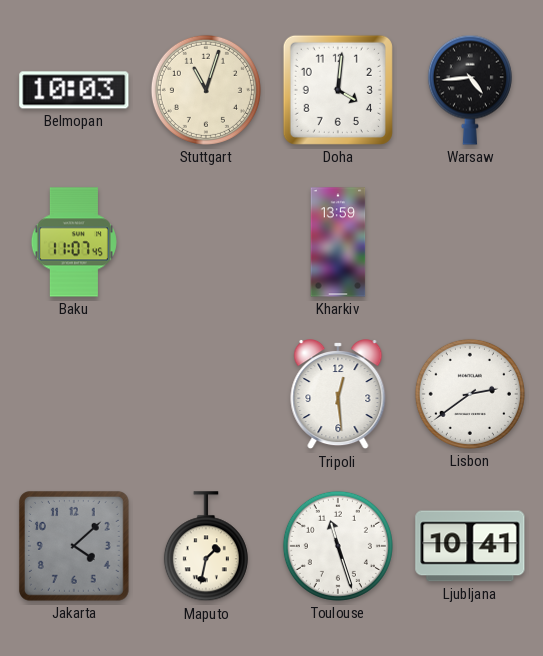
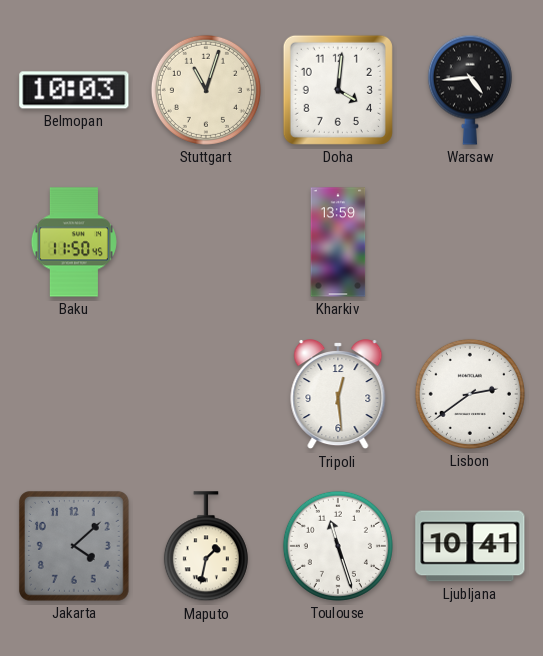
Baku: 11:07 -> 11:50
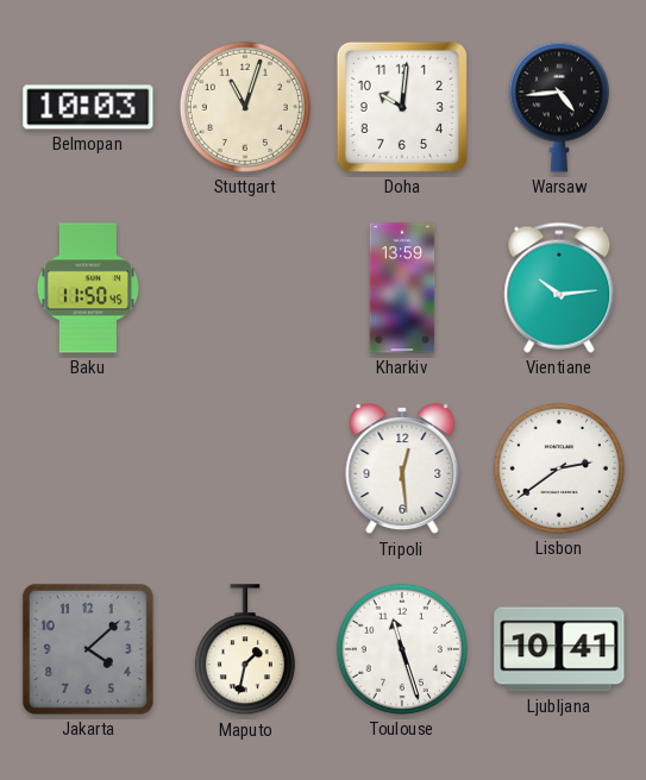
Doha: 4:01 -> 10:01
Vientiane: none -> 10:14
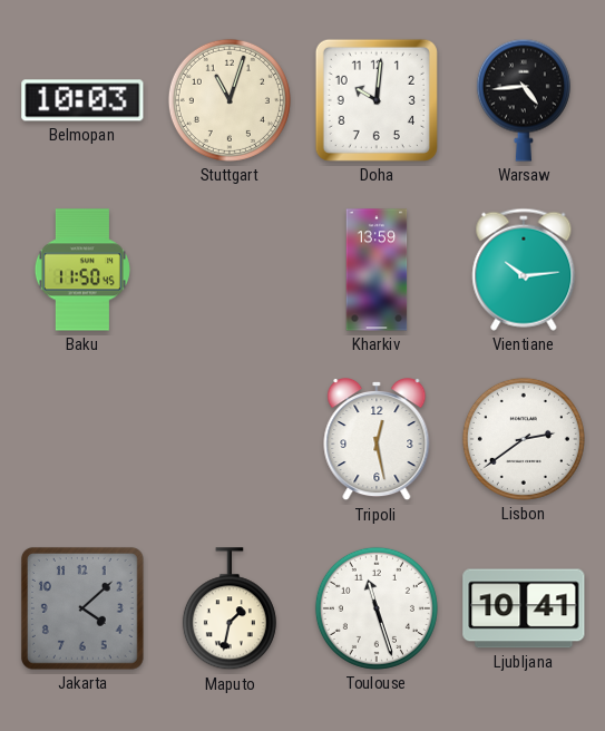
Tripoli: 12:29 -> 12:28
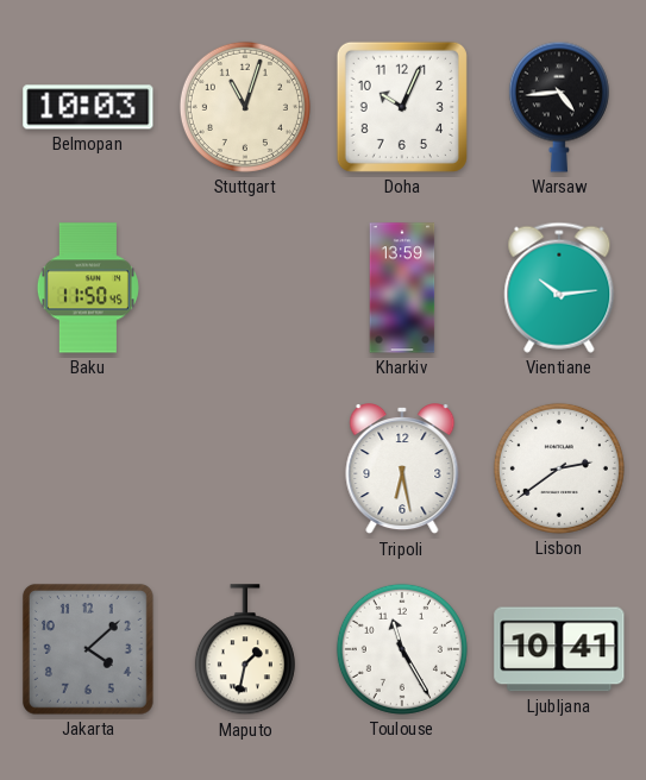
Doha: 10:01 -> 10:04
Tripoli: 12:28 -> 6:28
Toulouse: 11:27 -> 11:25
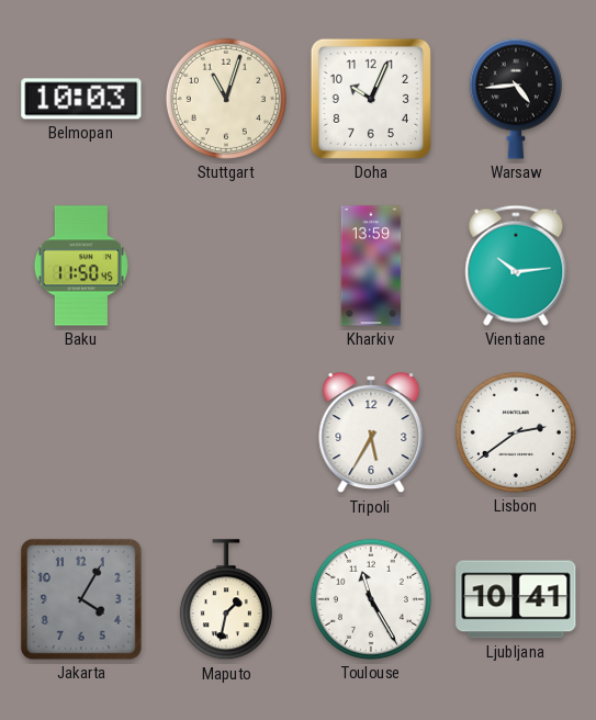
Tripoli: 6:28 -> 5:35
Jakarta: 4:08 -> 4:05
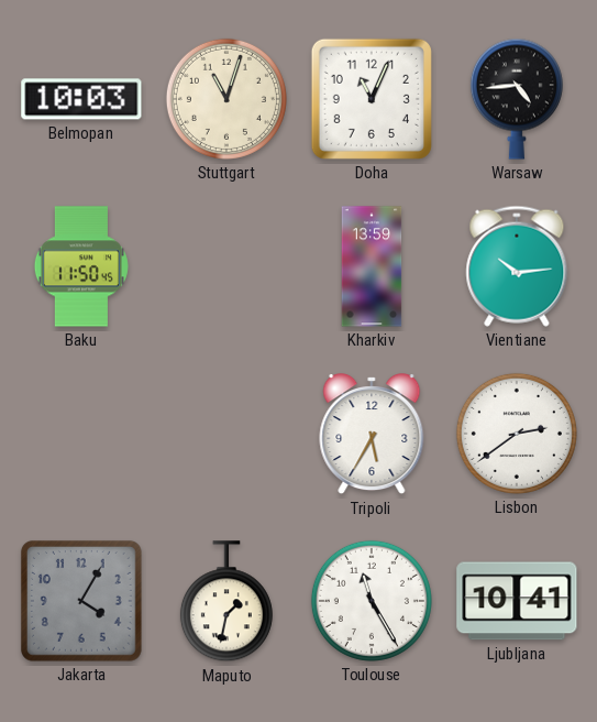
Doha: 10:04 -> 11:04
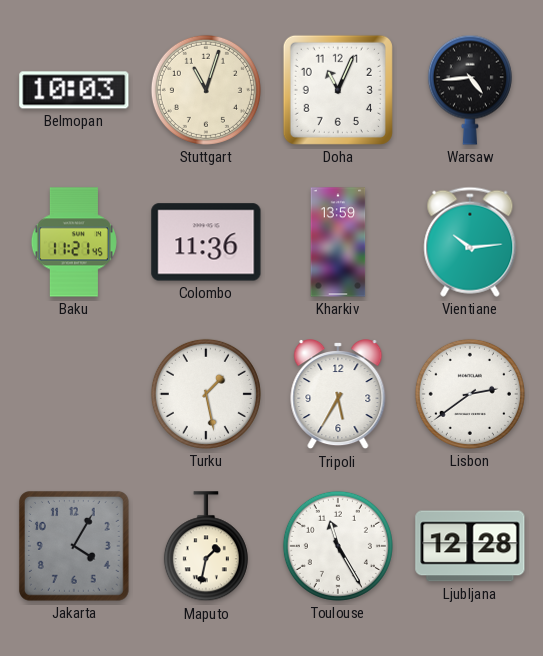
Baku: 11:50 -> 11:21
Colombo: none -> 11:36
Turku: none -> 1:28
Ljubljana: 10:41 -> 12:28
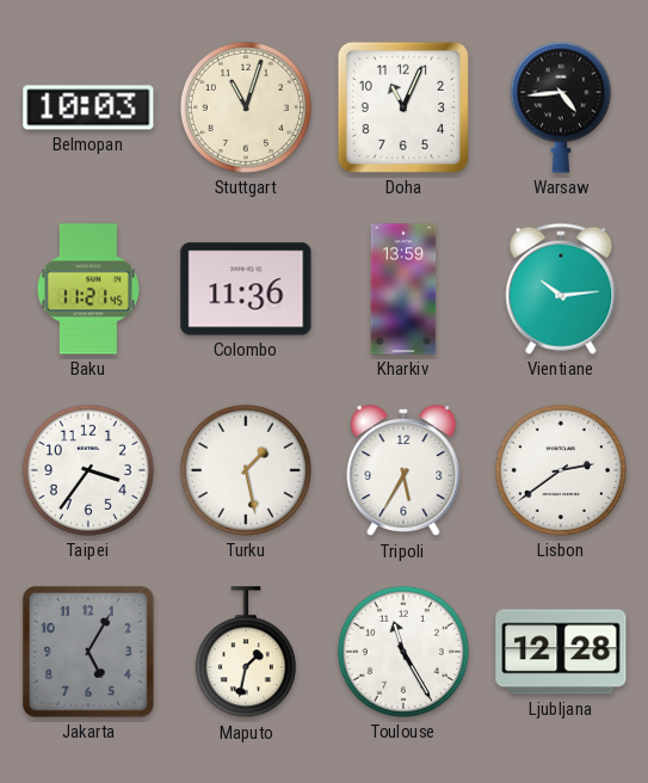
Taipei: none -> 3:36
Jakarta: 4:05 -> 5:05
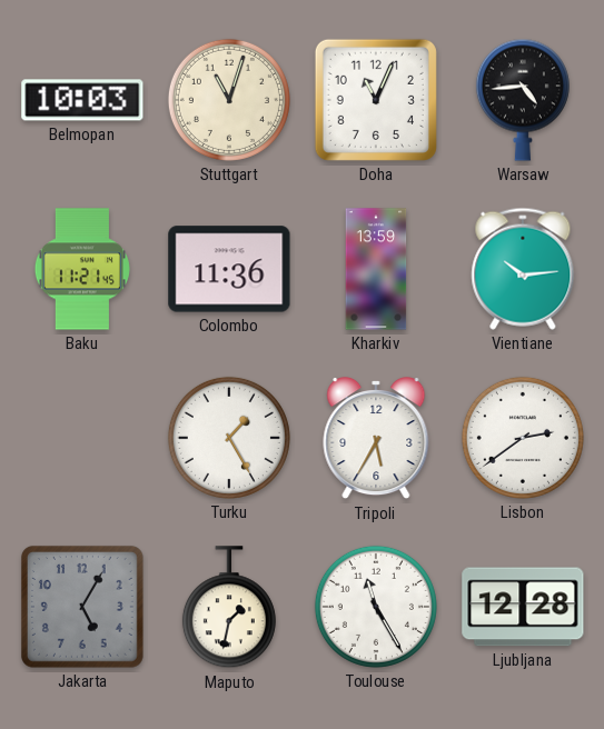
Taipei: 3:36 -> none
Turku: 1:28 -> 1:25
